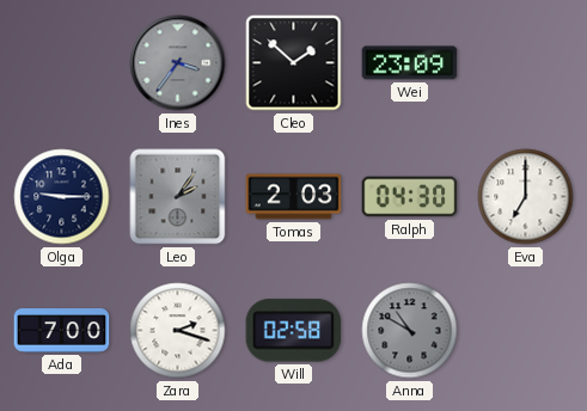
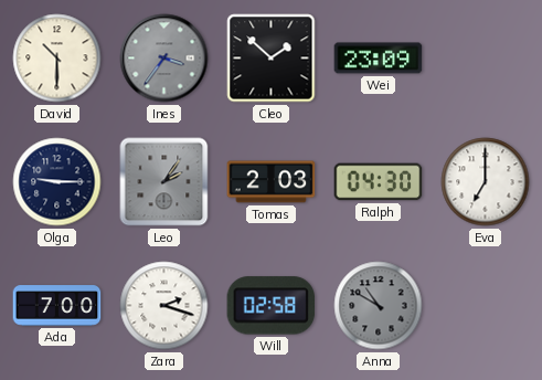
David: none -> 10:30
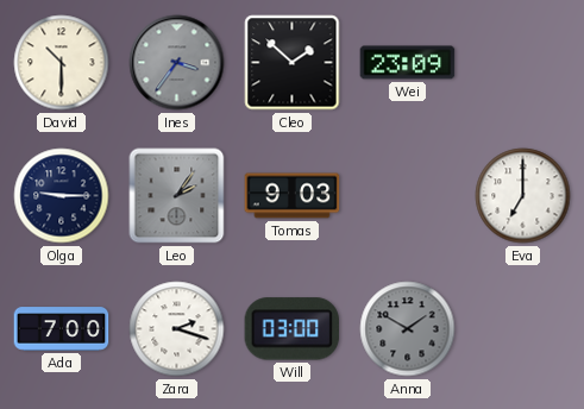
Tomas: 2:03 -> 9:03
Ralph: 04:30 -> none
Will: 02:58 -> 03:00
Anna: 10:50 -> 1:50
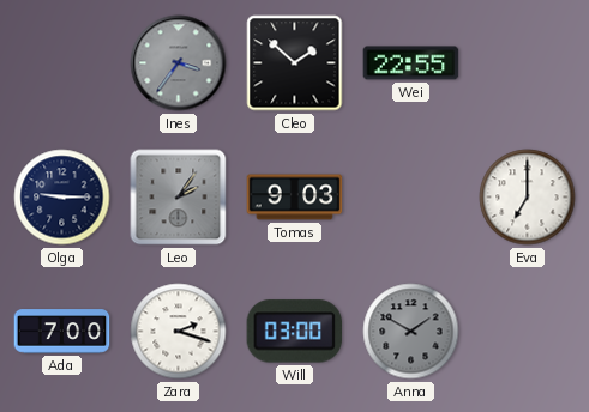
David: 10:30 -> none
Wei: 23:09 -> 22:55
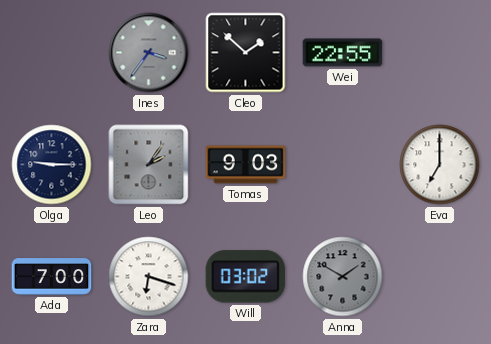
Zara: 2:18 -> 6:18
Will: 03:00 -> 03:02
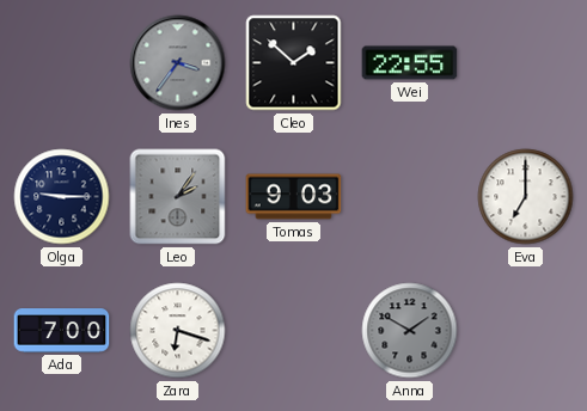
Will: 03:02 -> none
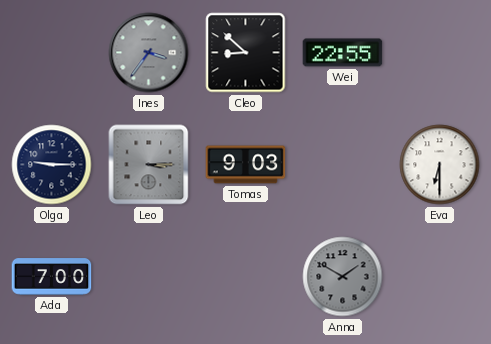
Cleo: 1:52 -> 8:52
Leo: 2:06 -> 3:15
Eva: 7:00 -> 6:30
Zara: 6:18 -> none
